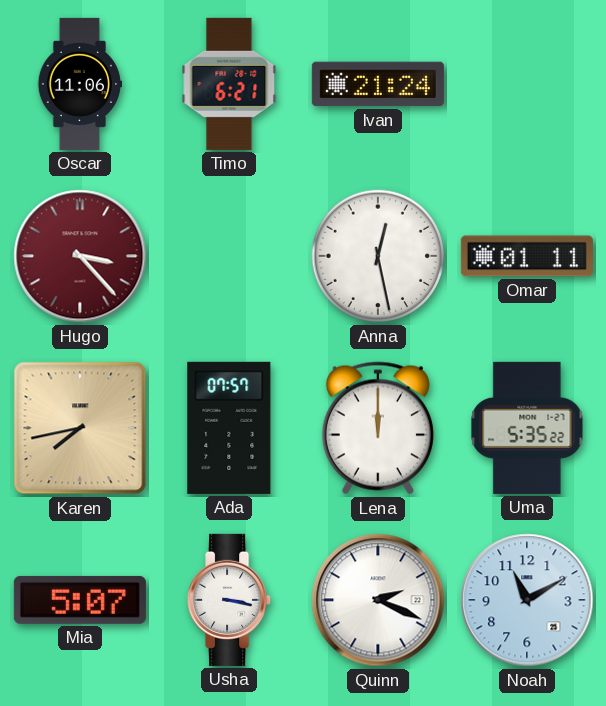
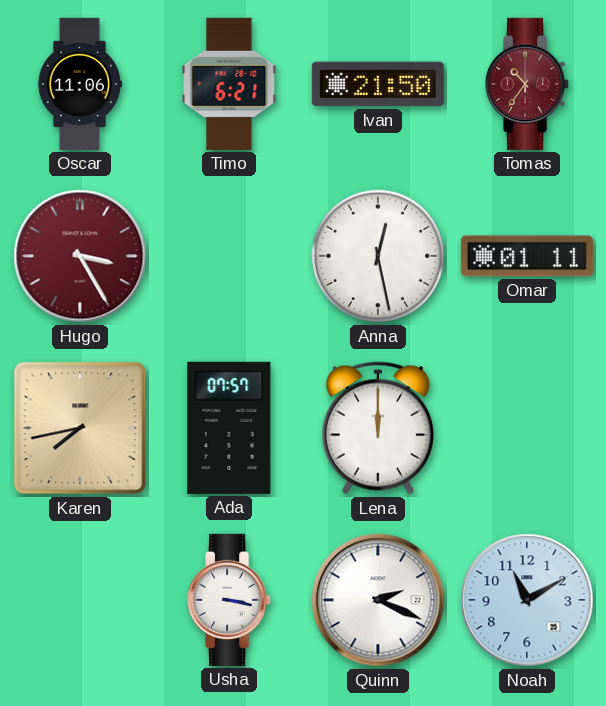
Ivan: 21:24 -> 21:50
Tomas: none -> 10:36
Hugo: 3:23 -> 3:25
Uma: 5:35 -> none
Mia: 5:07 -> none
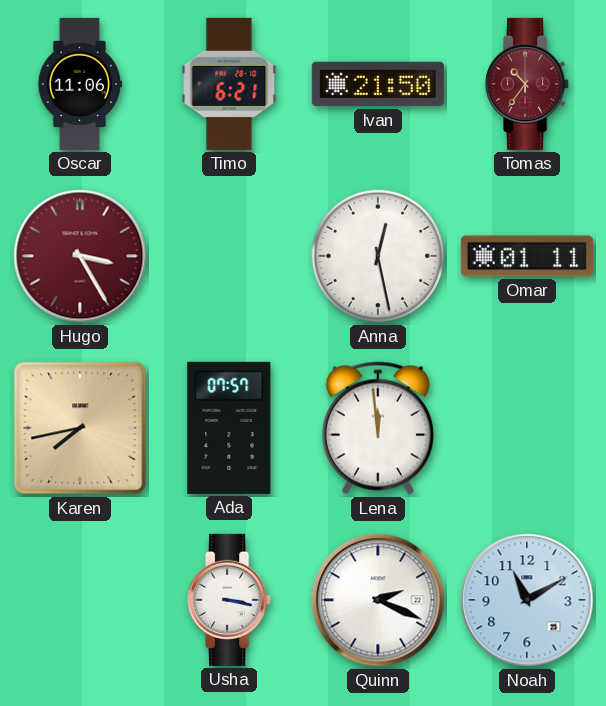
Lena: 12:00 -> 11:59
